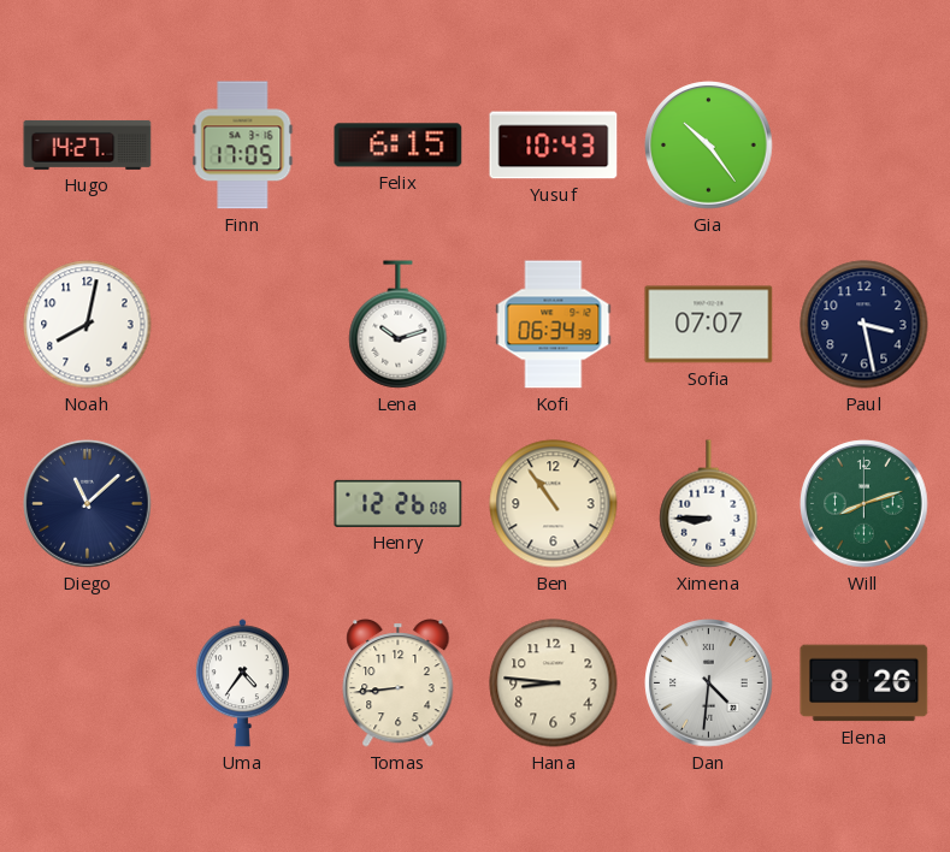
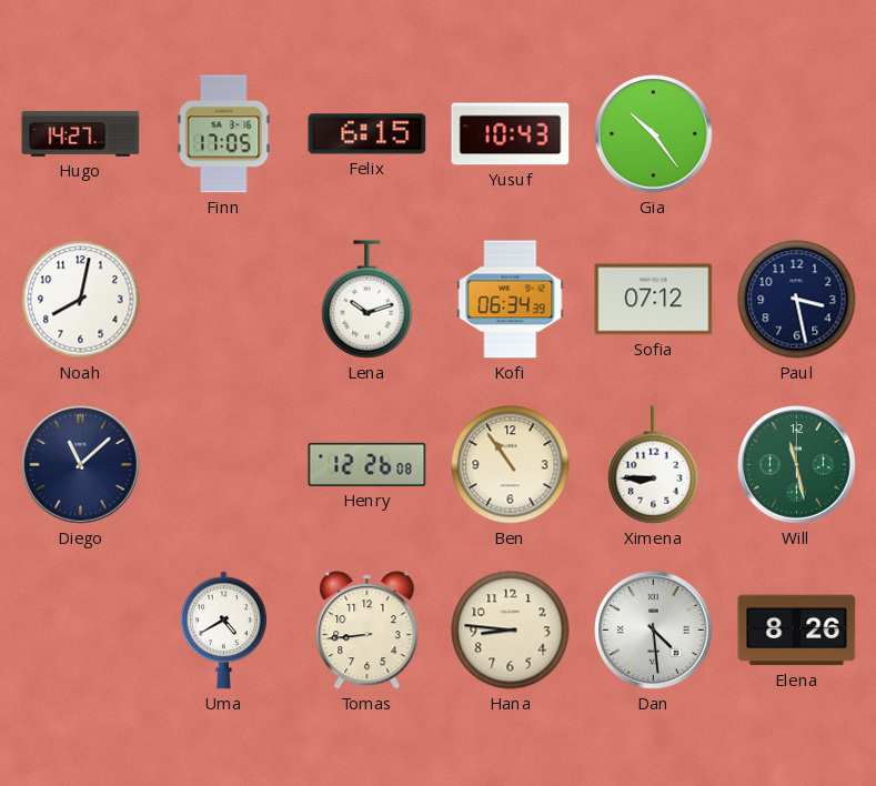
Sofia: 07:07 -> 07:12
Will: 8:12 -> 11:28
Uma: 4:36 -> 4:40
Dan: 4:31 -> 4:29
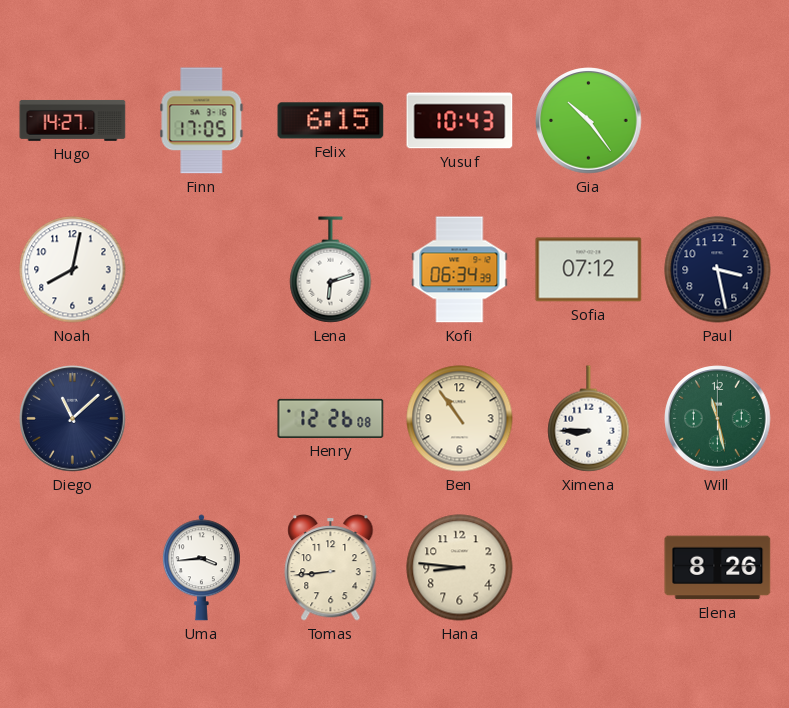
Lena: 10:12 -> 6:12
Uma: 4:40 -> 3:44
Dan: 4:29 -> none
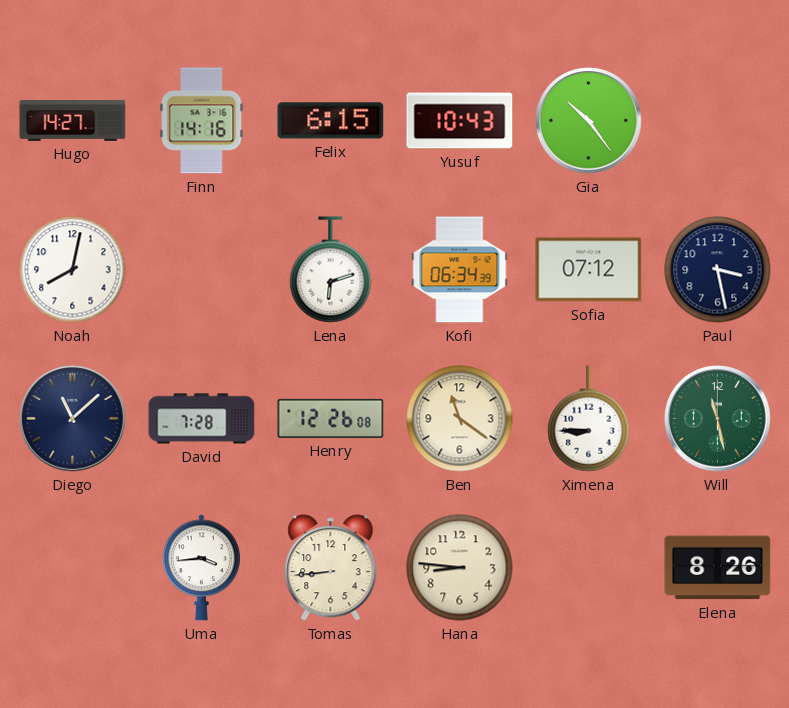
Finn: 17:05 -> 14:16
David: none -> 7:28
Ben: 10:54 -> 11:21
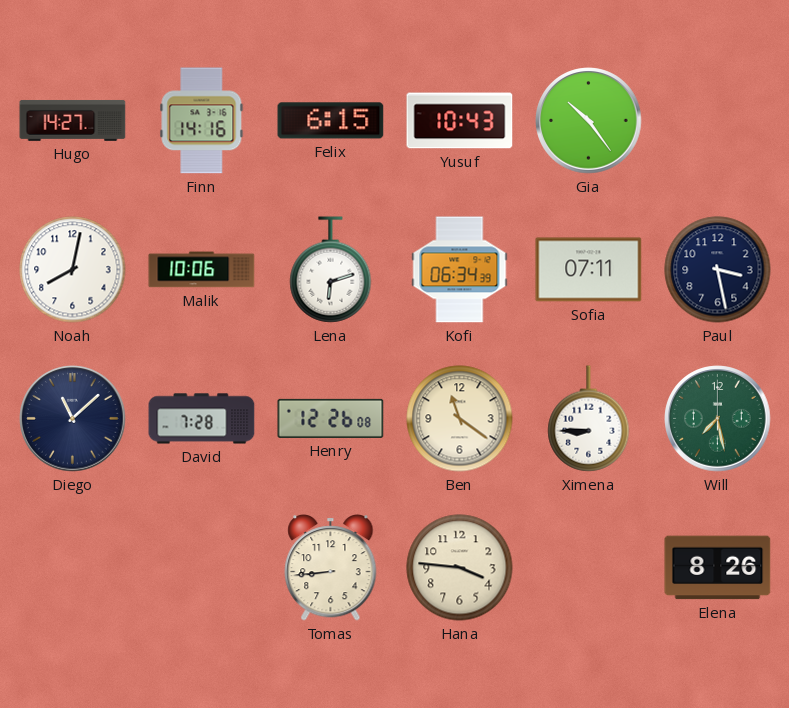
Malik: none -> 10:06
Sofia: 07:12 -> 07:11
Will: 11:28 -> 7:28
Uma: 3:44 -> none
Hana: 8:46 -> 3:46
